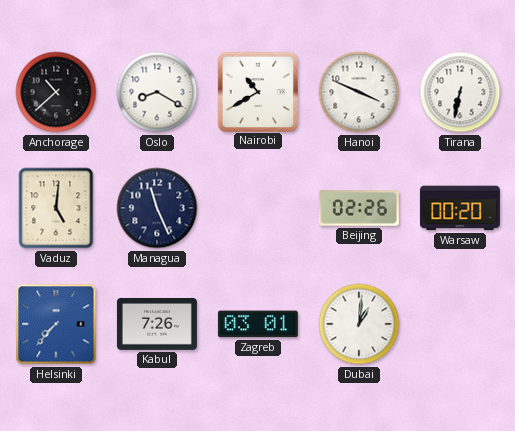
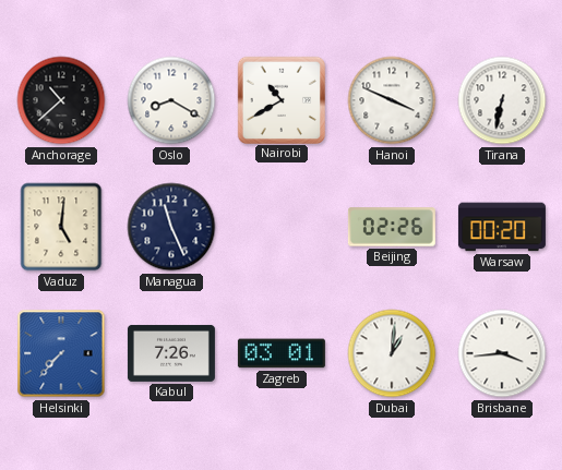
Brisbane: none -> 3:44
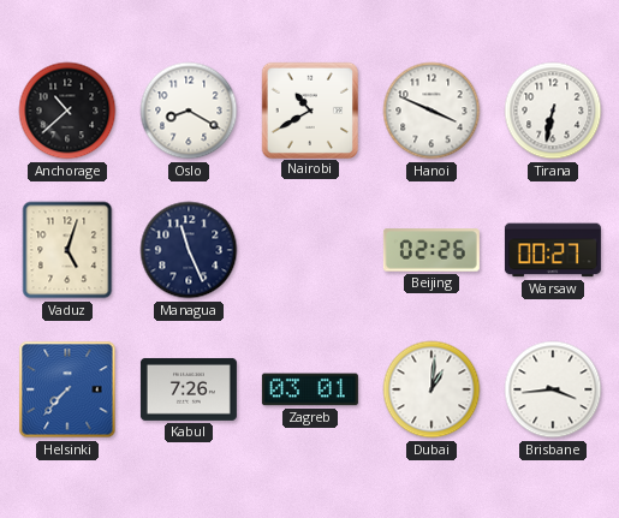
Vaduz: 5:01 -> 5:03
Warsaw: 00:20 -> 00:27
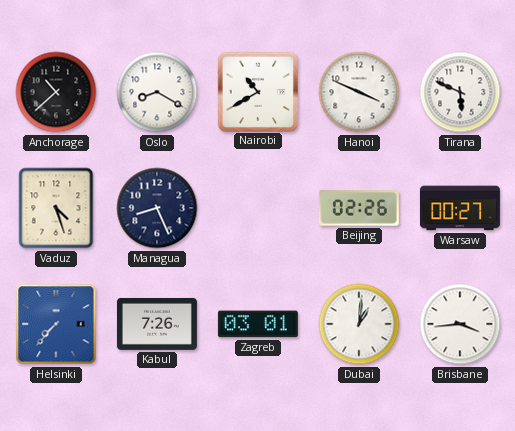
Tirana: 6:32 -> 5:49
Vaduz: 5:03 -> 4:27
Managua: 11:26 -> 8:26
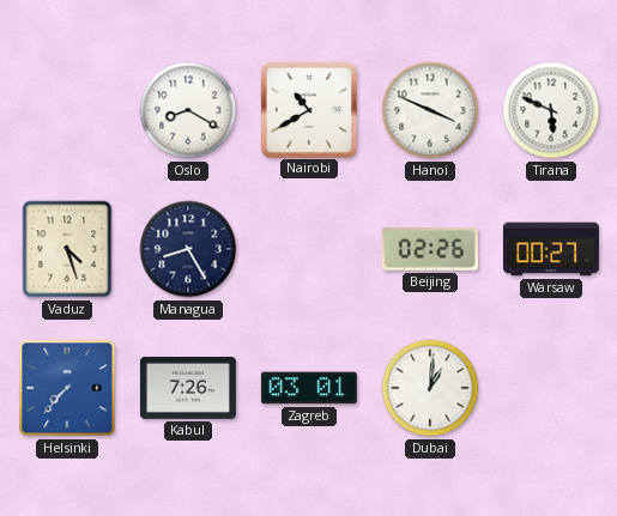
Anchorage: 10:38 -> none
Managua: 8:26 -> 8:25
Brisbane: 3:44 -> none
